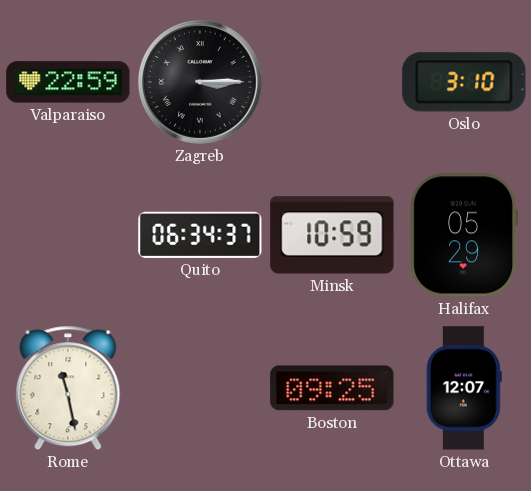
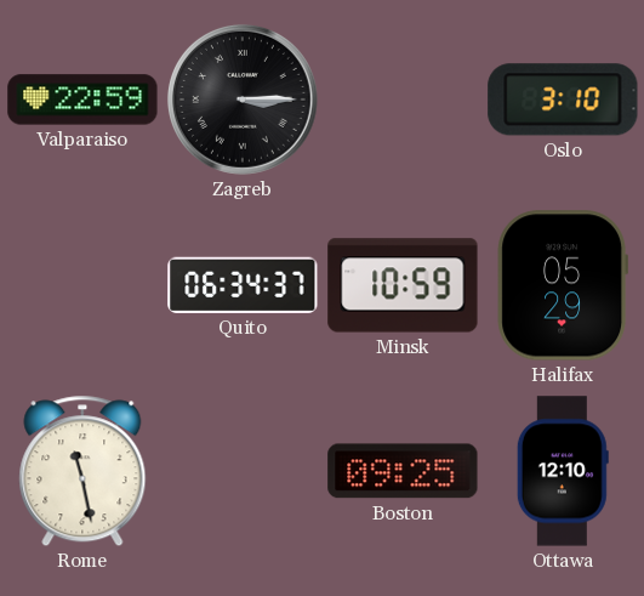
Ottawa: 12:07 -> 12:10
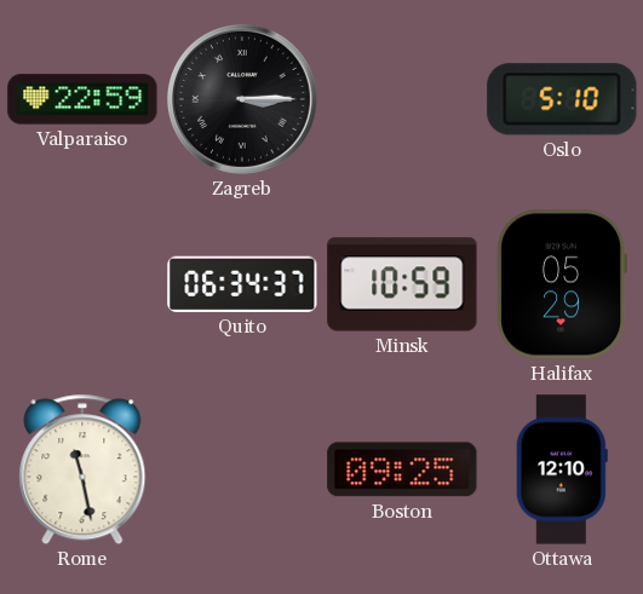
Oslo: 3:10 -> 5:10
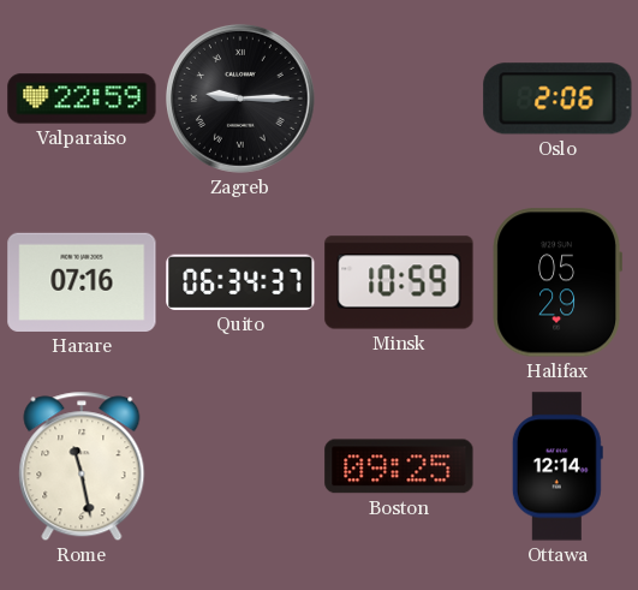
Zagreb: 3:15 -> 9:15
Oslo: 5:10 -> 2:06
Harare: none -> 07:16
Ottawa: 12:10 -> 12:14
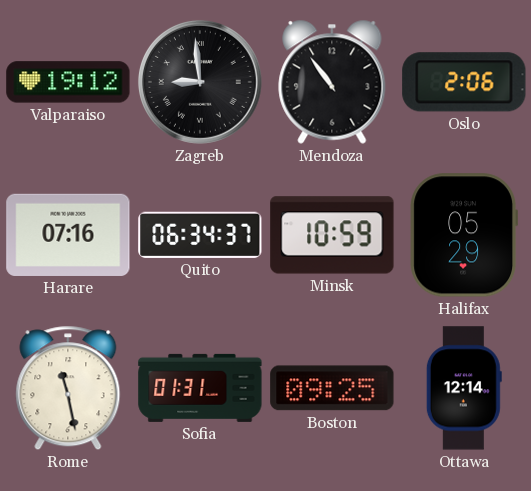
Valparaiso: 22:59 -> 19:12
Zagreb: 9:15 -> 8:59
Mendoza: none -> 10:54
Sofia: none -> 01:31
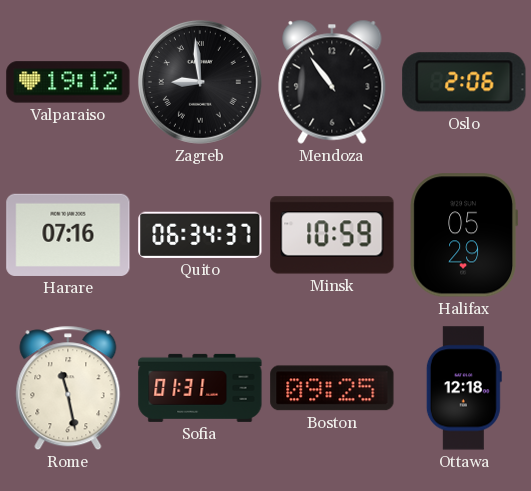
Ottawa: 12:14 -> 12:18
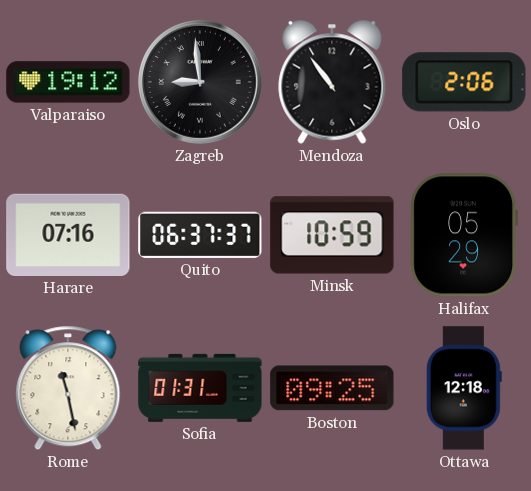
Quito: 06:34 -> 06:37
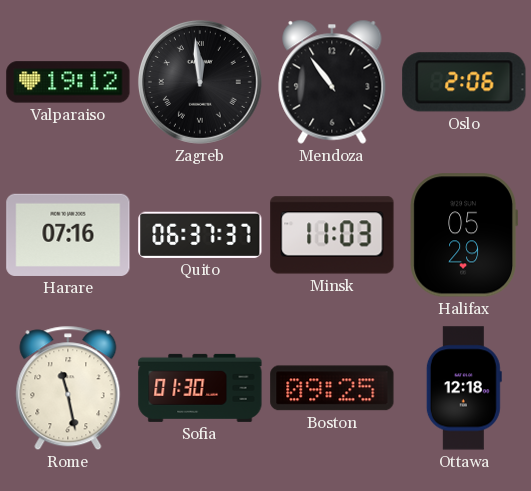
Zagreb: 8:59 -> 11:59
Minsk: 10:59 -> 11:03
Sofia: 01:31 -> 01:30
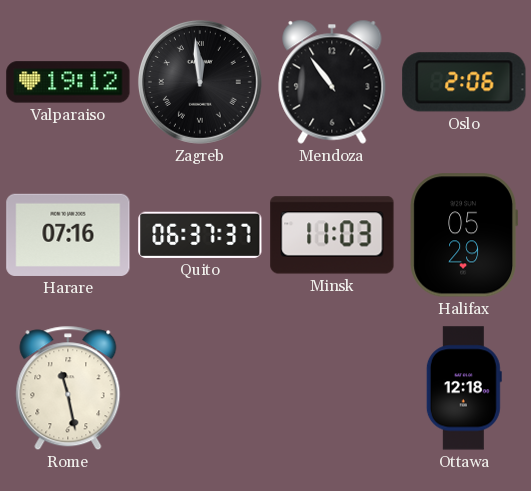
Sofia: 01:30 -> none
Boston: 09:25 -> none
